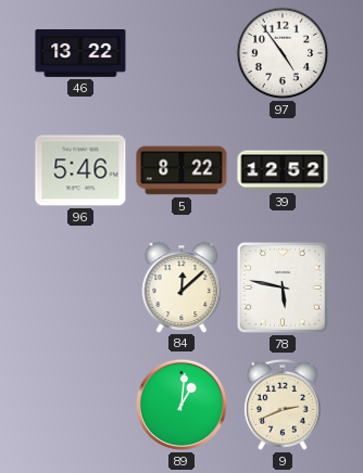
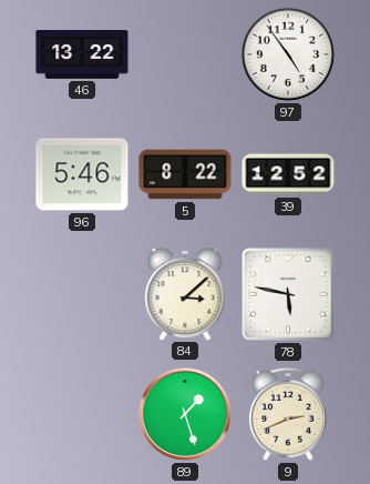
84: 12:08 -> 3:08
89: 1:01 -> 1:27
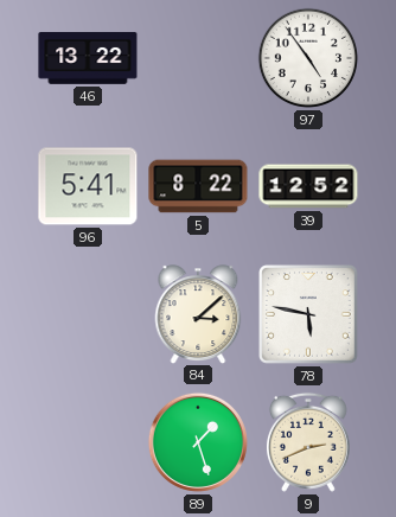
96: 5:46 -> 5:41
